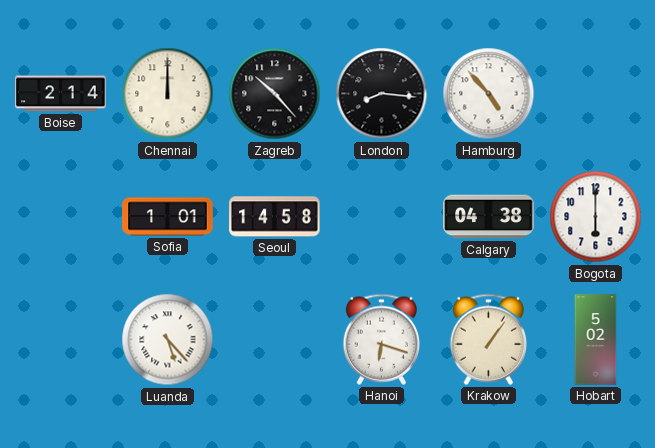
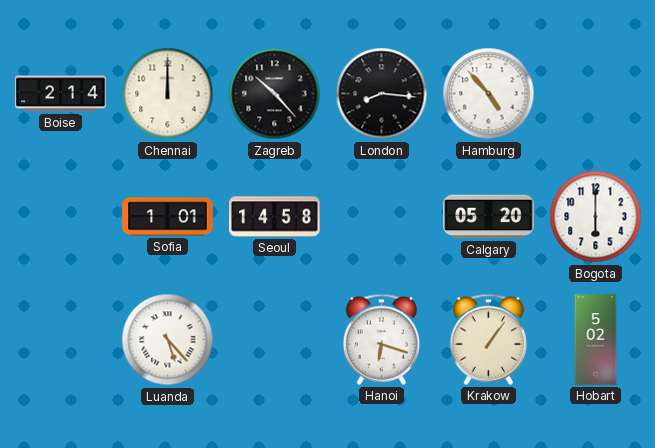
Calgary: 04:38 -> 05:20
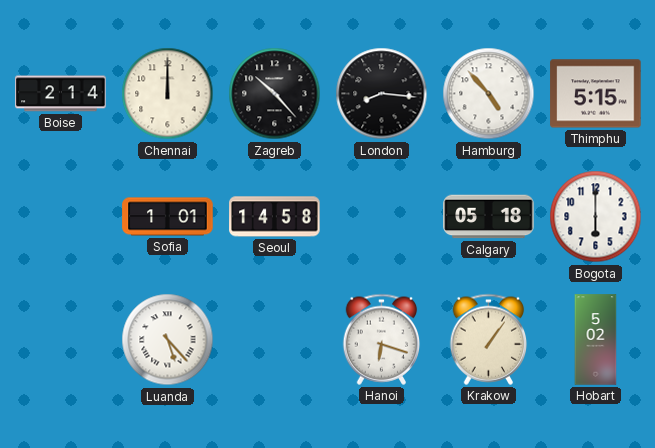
Thimphu: none -> 5:15
Calgary: 05:20 -> 05:18
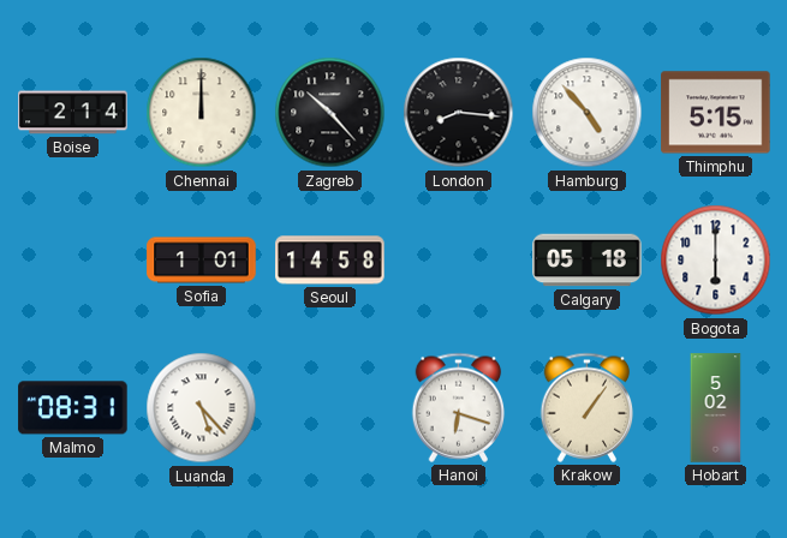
Malmo: none -> 08:31
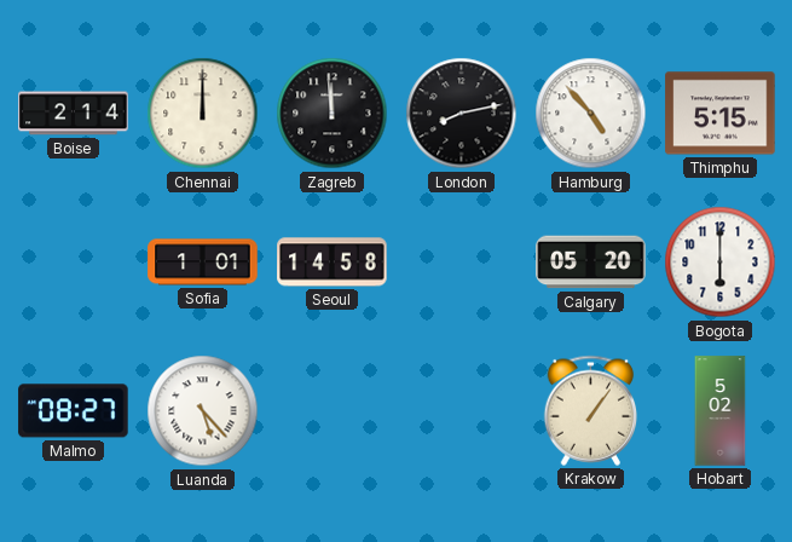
Zagreb: 10:23 -> 11:59
London: 8:16 -> 8:13
Calgary: 05:18 -> 05:20
Malmo: 08:31 -> 08:27
Hanoi: 6:18 -> none
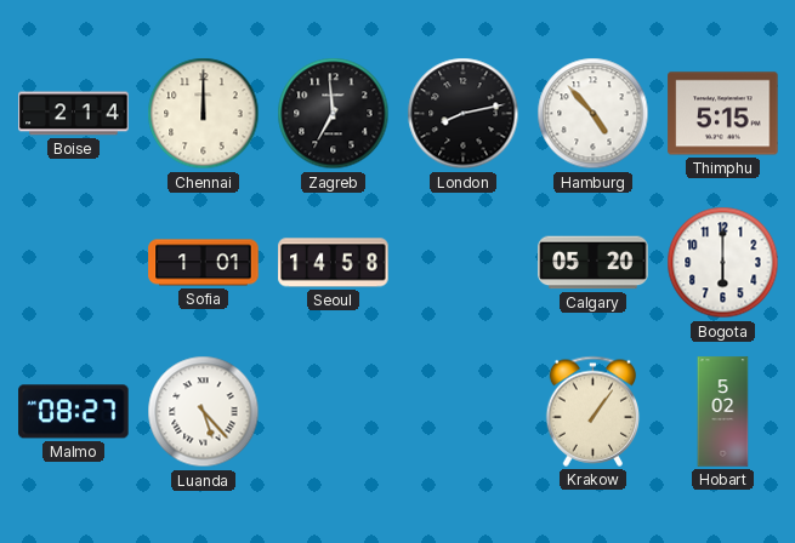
Zagreb: 11:59 -> 6:59
